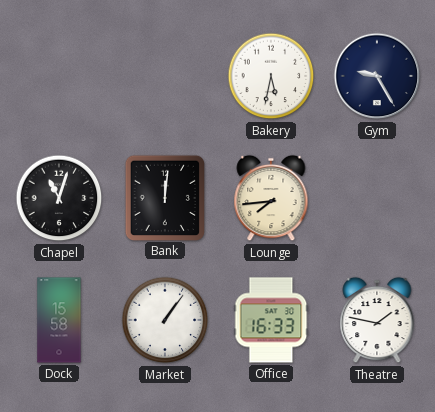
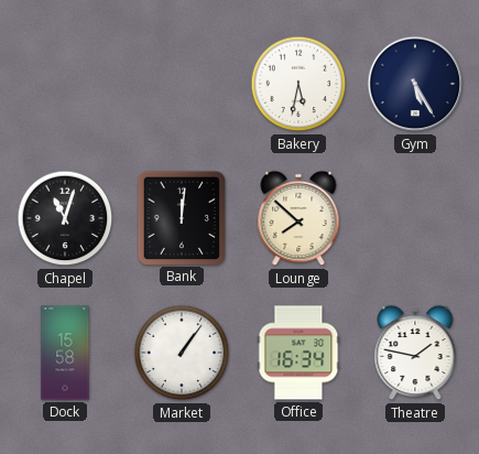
Gym: 9:25 -> 5:25
Lounge: 7:44 -> 7:52
Office: 16:33 -> 16:34
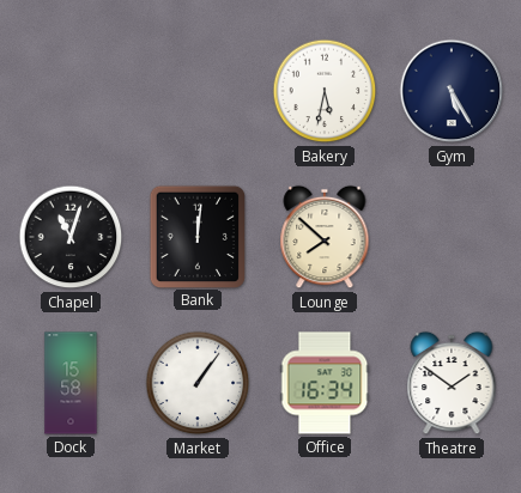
Theatre: 1:47 -> 1:51
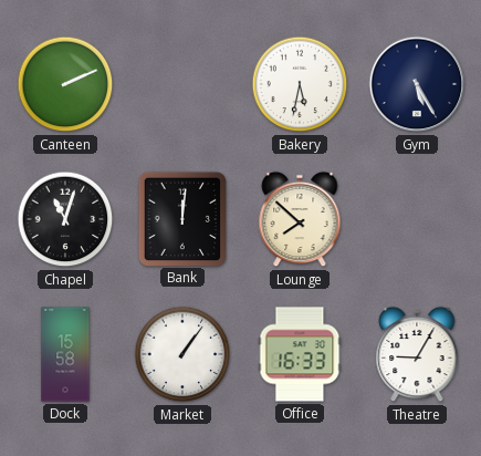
Canteen: none -> 2:11
Office: 16:34 -> 16:33
Theatre: 1:51 -> 9:05
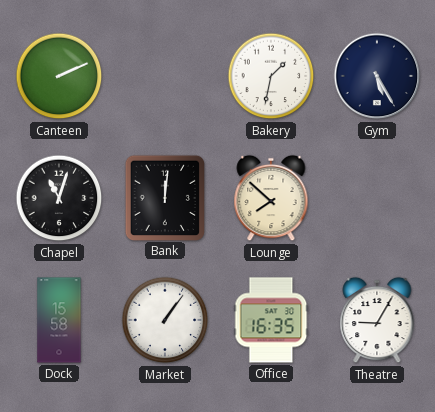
Bakery: 5:32 -> 1:32
Office: 16:33 -> 16:35
